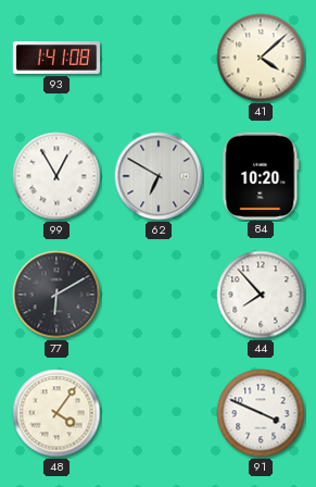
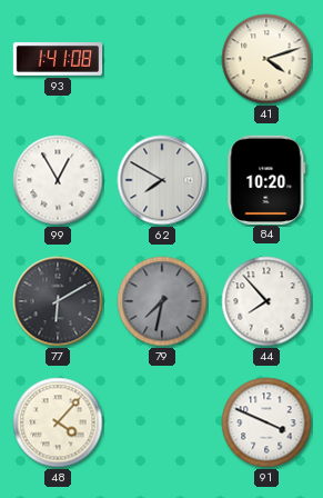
41: 4:08 -> 4:12
62: 6:50 -> 7:50
79: none -> 7:32
48: 4:06 -> 4:07
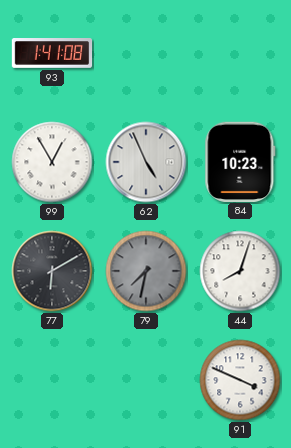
41: 4:12 -> none
62: 7:50 -> 4:56
84: 10:20 -> 10:23
44: 7:53 -> 8:03
48: 4:07 -> none
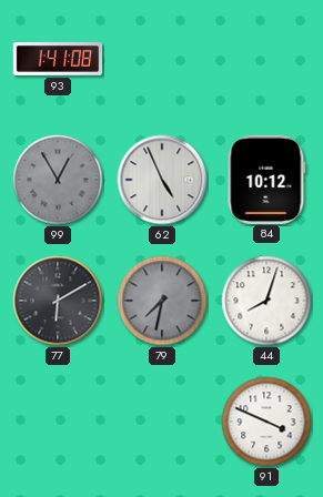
99 dial: white -> grey
84: 10:23 -> 10:12
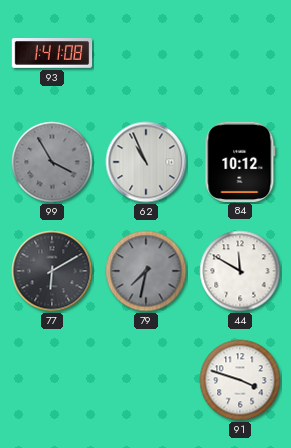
99: 12:55 -> 3:55
62: 4:56 -> 10:56
44: 8:03 -> 11:50
91: 3:49 -> 3:48
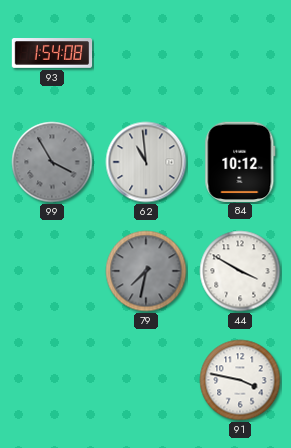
93: 1:41 -> 1:54
62: 10:56 -> 10:59
77: 6:10 -> none
44: 11:50 -> 3:50
91: 3:48 -> 3:47
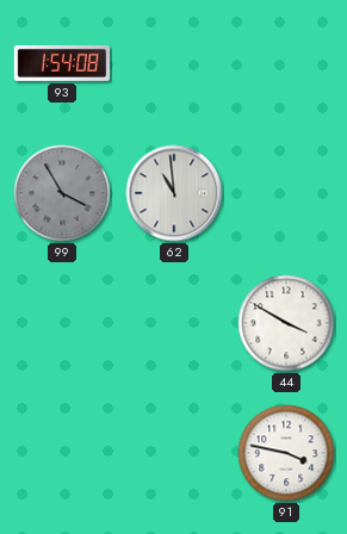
84: 10:12 -> none
79: 7:32 -> none
